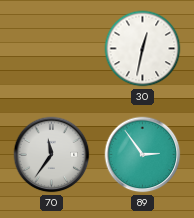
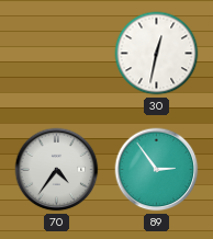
70: 11:36 -> 4:36
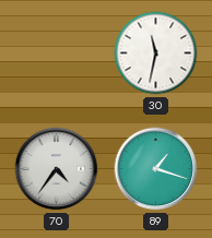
30: 12:32 -> 11:32
89: 2:54 -> 1:18
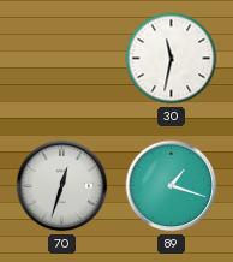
70: 4:36 -> 12:33
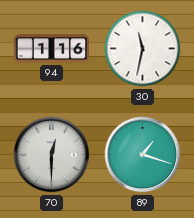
94: none -> 1:16
70: 12:33 -> 12:30
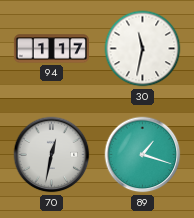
94: 1:16 -> 1:17
70: 12:30 -> 12:32
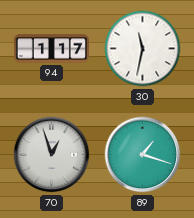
70: 12:32 -> 12:57
